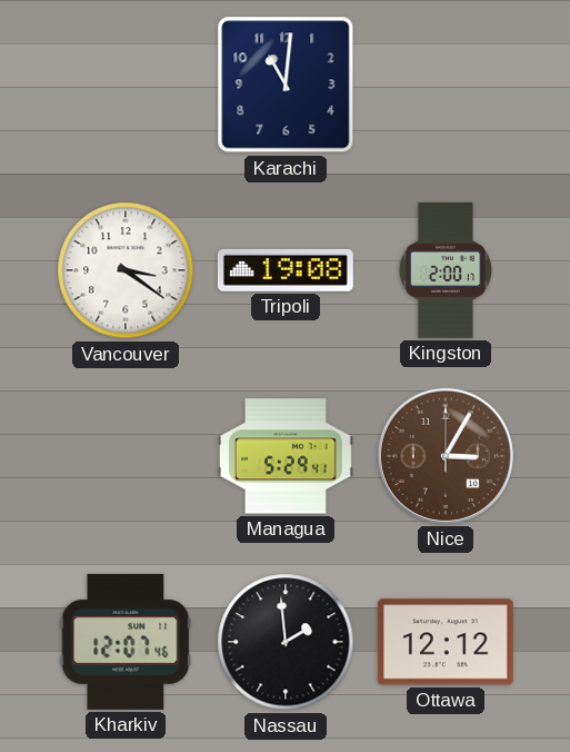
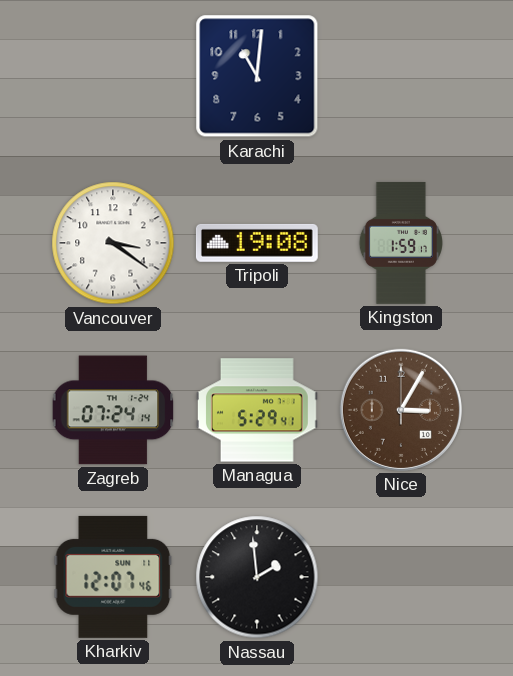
Kingston: 2:00 -> 1:59
Zagreb: none -> 07:24
Ottawa: 12:12 -> none
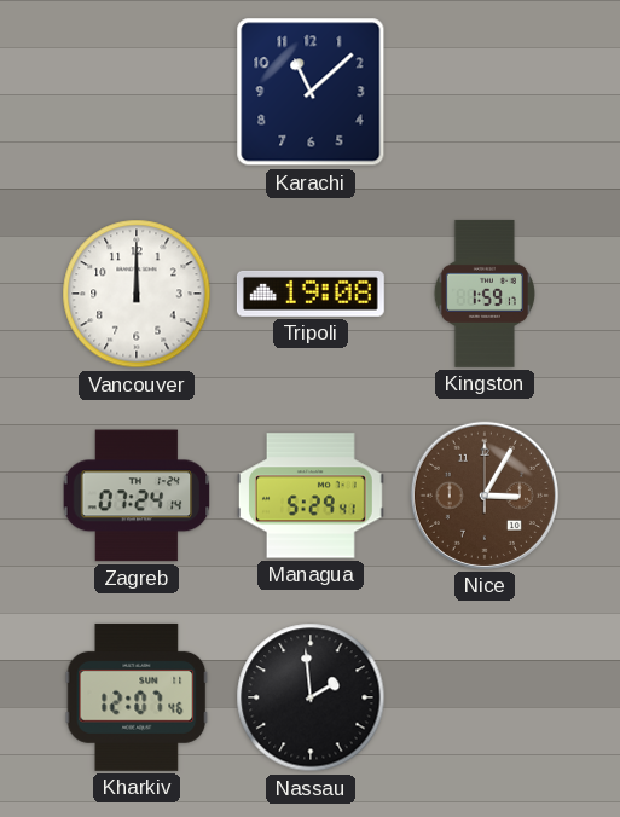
Karachi: 11:01 -> 11:08
Vancouver: 3:21 -> 12:00
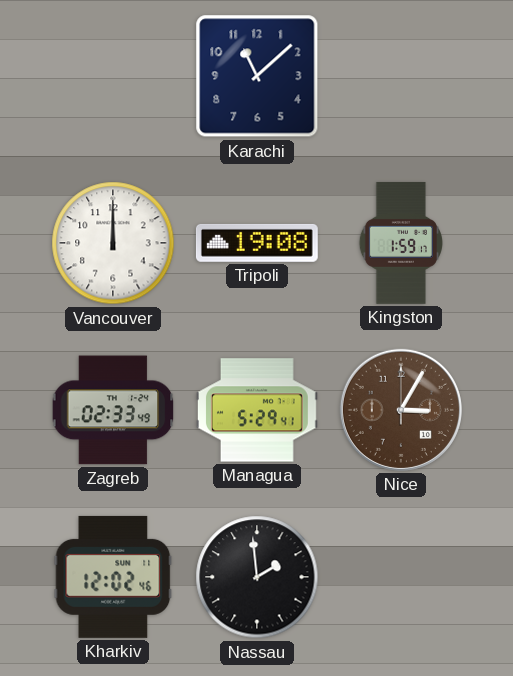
Zagreb: 07:24 -> 02:33
Kharkiv: 12:07 -> 12:02
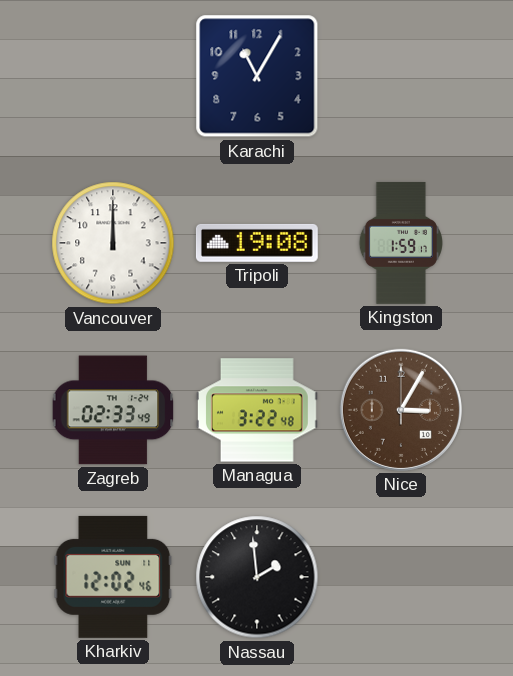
Karachi: 11:08 -> 11:05
Managua: 5:29 -> 3:22
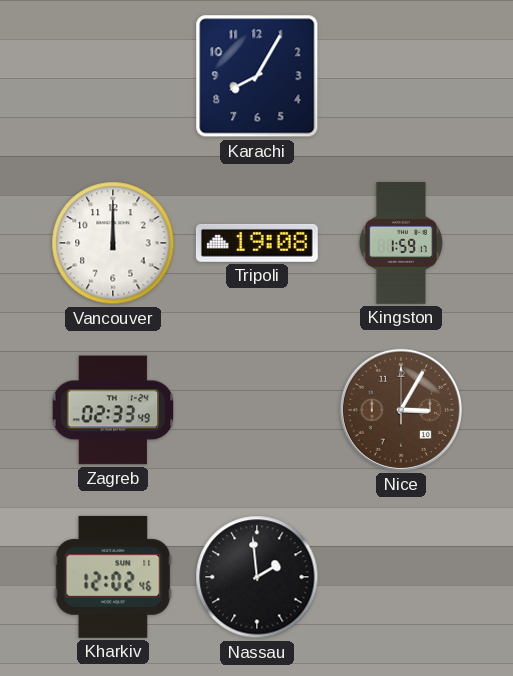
Karachi: 11:05 -> 8:05
Managua: 3:22 -> none
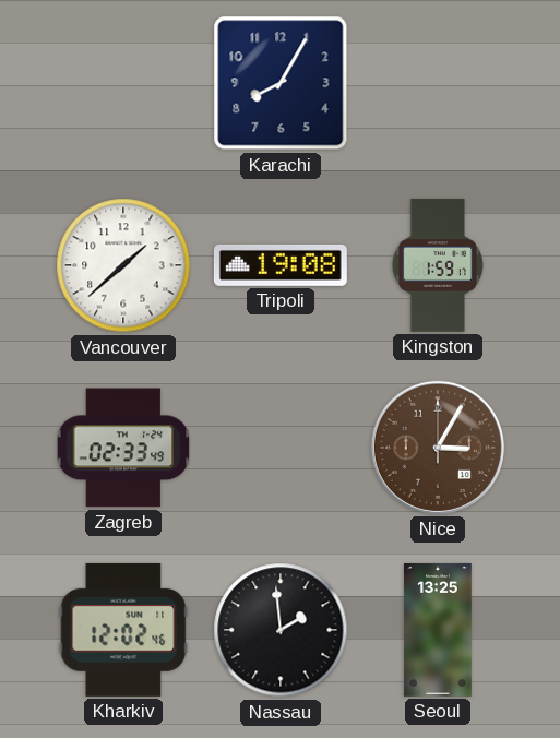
Vancouver: 12:00 -> 1:38
Seoul: none -> 13:25
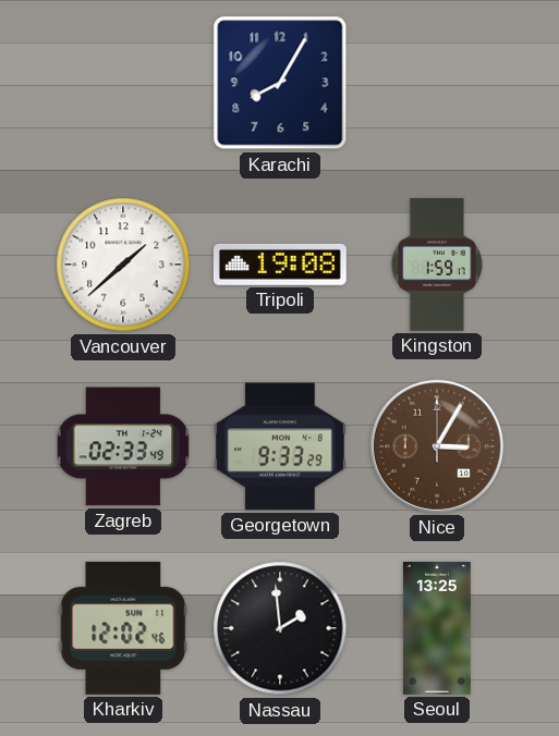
Georgetown: none -> 9:33
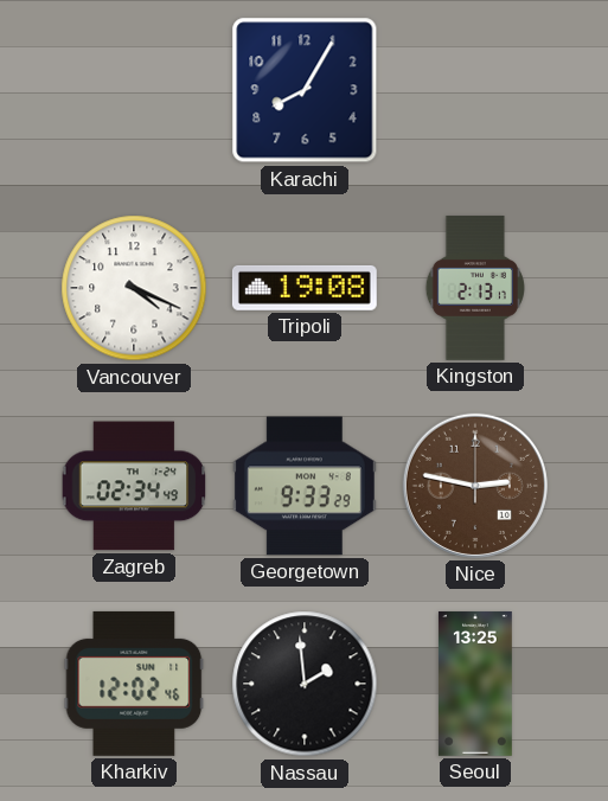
Vancouver: 1:38 -> 4:19
Kingston: 1:59 -> 2:13
Zagreb: 02:33 -> 02:34
Nice: 3:05 -> 2:47
